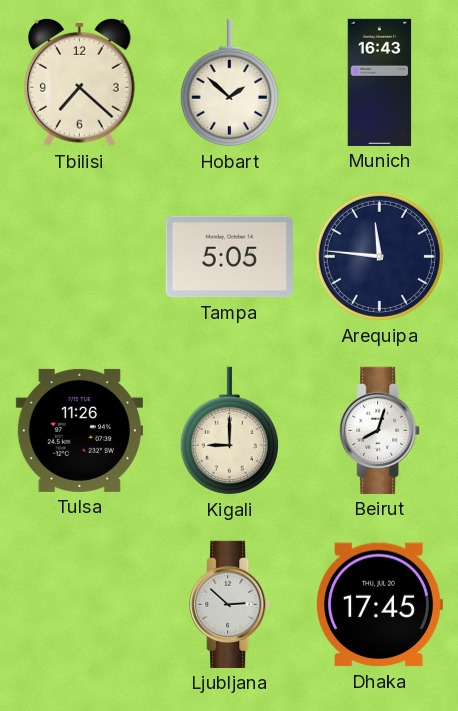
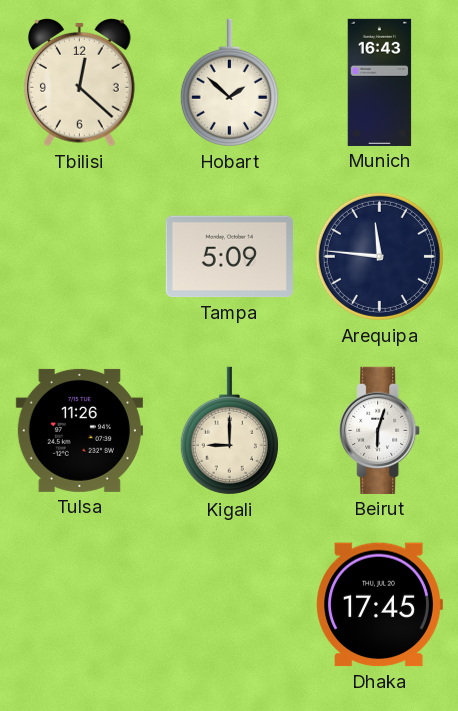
Tbilisi: 7:22 -> 12:22
Tampa: 5:05 -> 5:09
Beirut: 8:03 -> 6:03
Ljubljana: 2:52 -> none
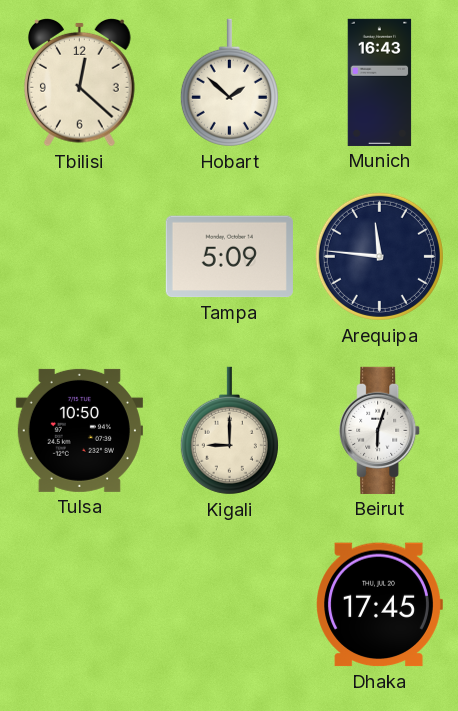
Tulsa: 11:26 -> 10:50
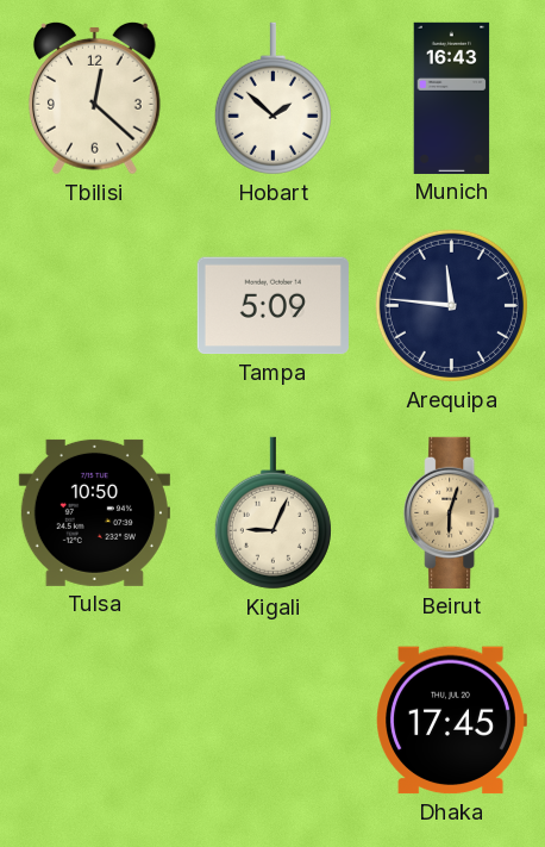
Kigali: 9:00 -> 9:04
Beirut dial: white -> champagne
